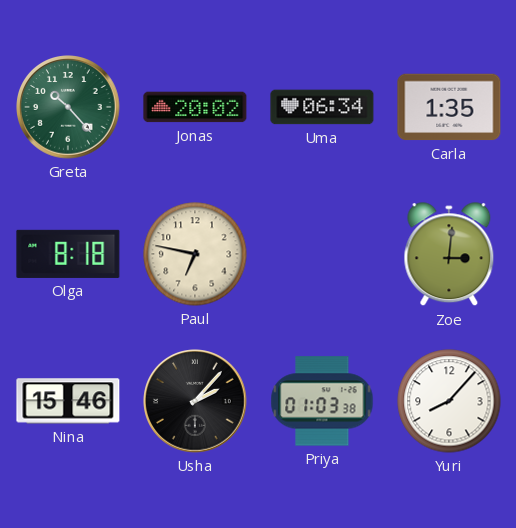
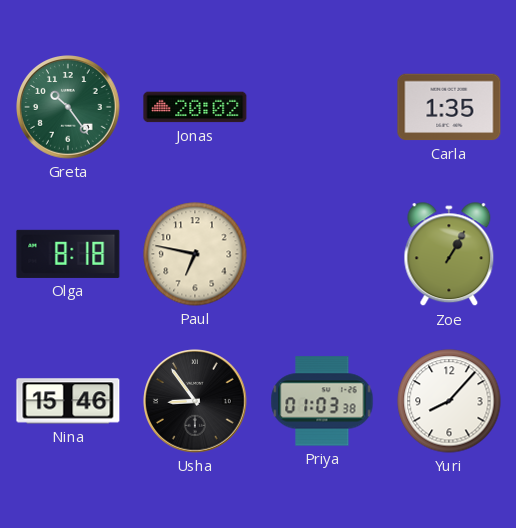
Greta: 10:23 -> 10:24
Uma: 06:34 -> none
Zoe: 3:01 -> 1:05
Usha: 2:07 -> 8:54
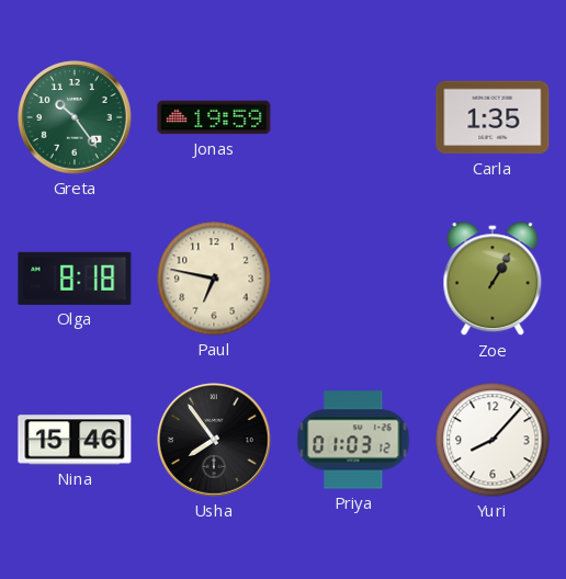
Jonas: 20:02 -> 19:59
Usha: 8:54 -> 7:54
Priya: 01:03:38 -> 01:03:12
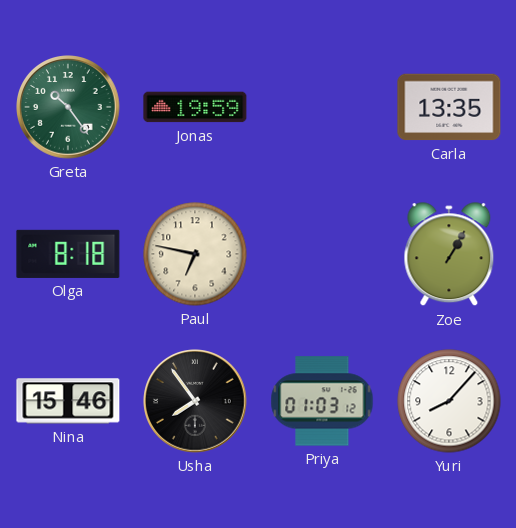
Carla: 1:35 -> 13:35
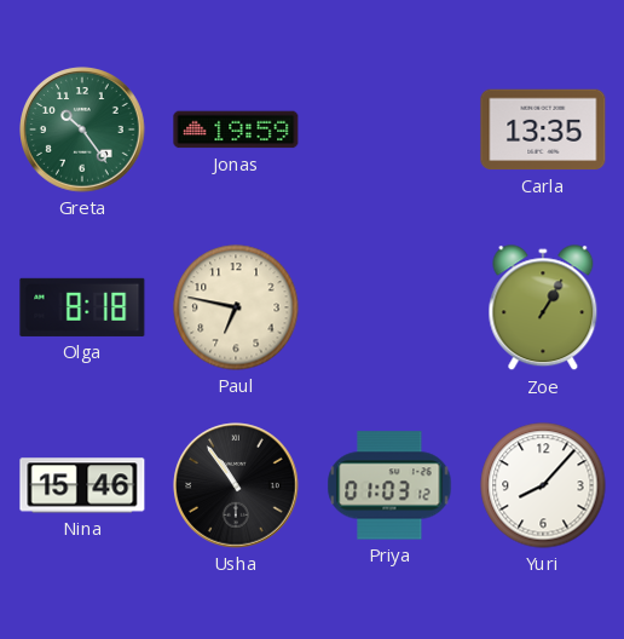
Usha: 7:54 -> 10:54
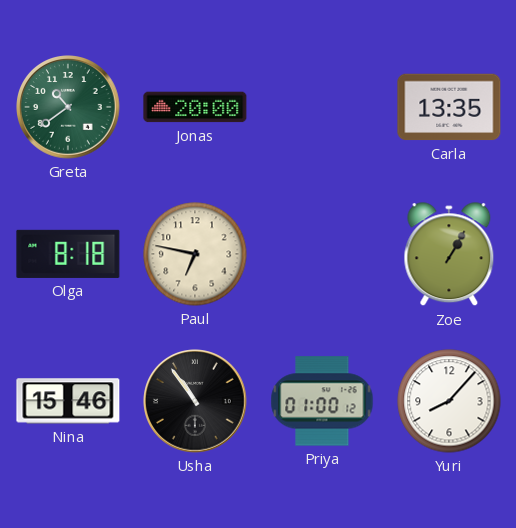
Greta: 10:24 -> 10:39
Jonas: 19:59 -> 20:00
Priya: 01:03 -> 01:00
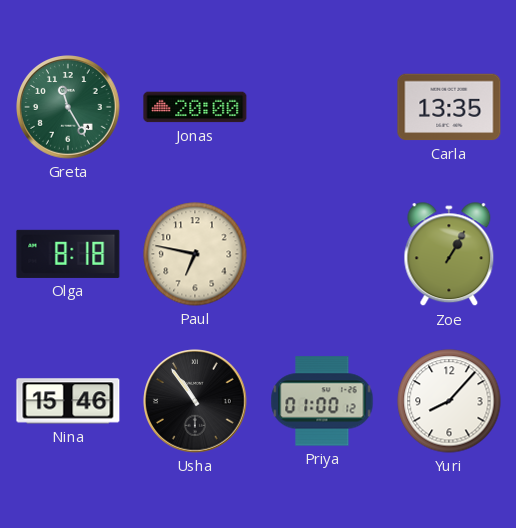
Greta: 10:39 -> 11:25
